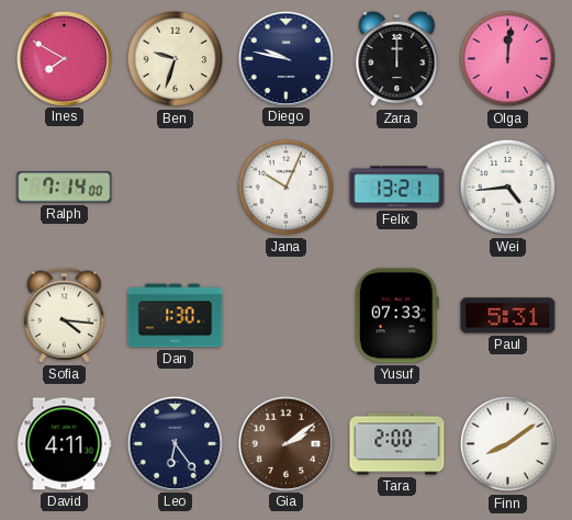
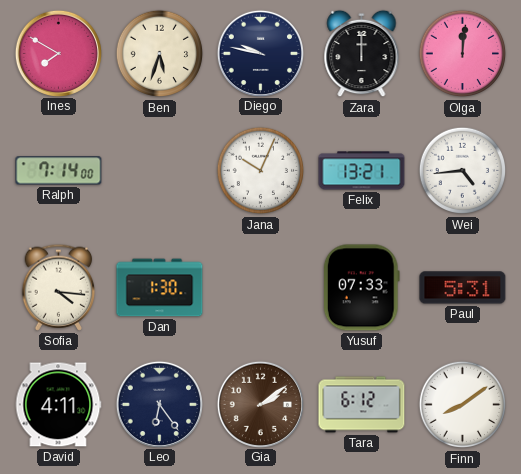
Ben: 9:33 -> 5:33
Tara: 2:00 -> 6:12
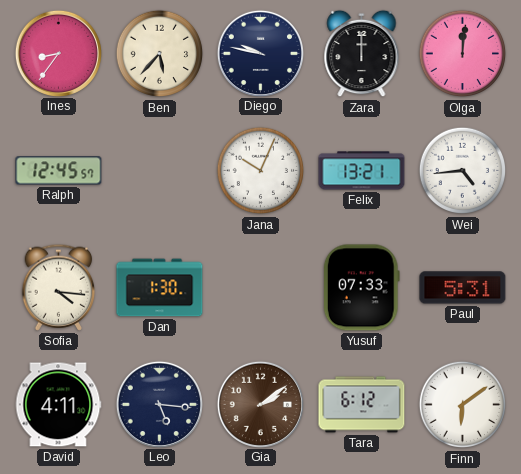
Ines: 7:50 -> 8:36
Ben: 5:33 -> 5:37
Ralph: 7:14 -> 12:45
Leo: 6:24 -> 5:16
Finn: 8:09 -> 6:09
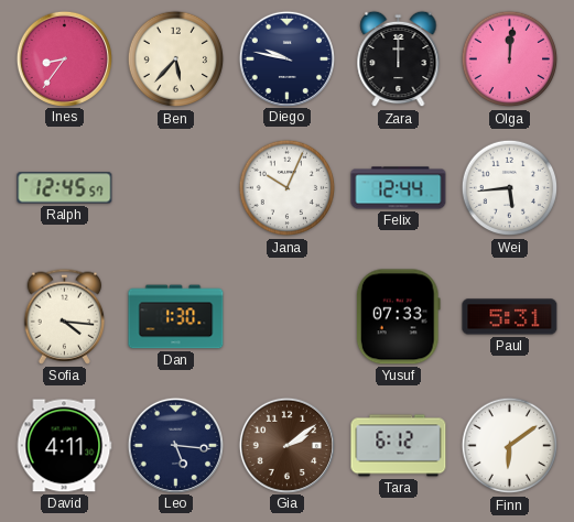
Felix: 13:21 -> 12:44
Wei: 4:44 -> 5:44
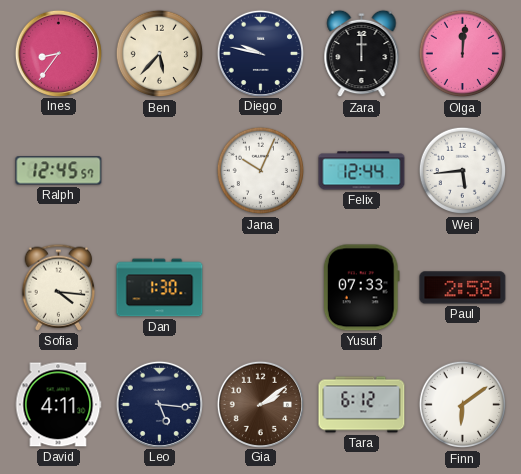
Paul: 5:31 -> 2:58
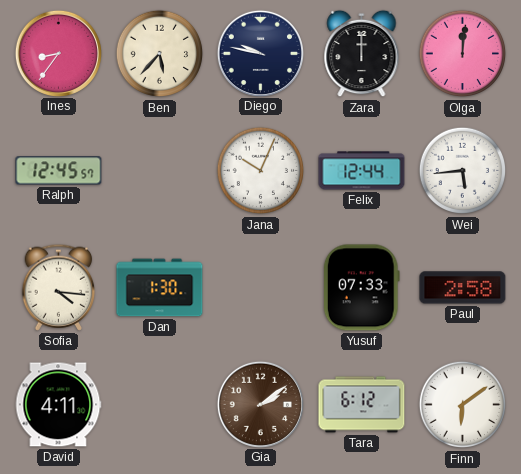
Leo: 5:16 -> none
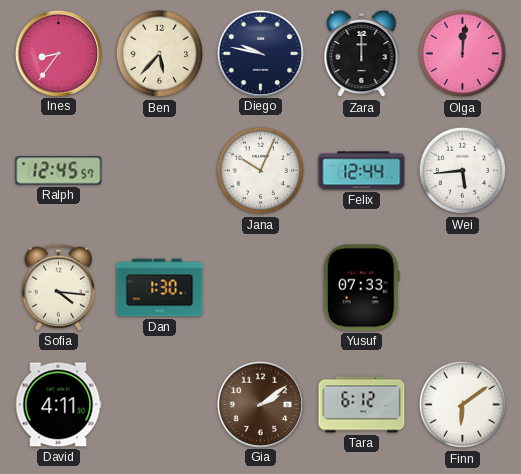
Paul: 2:58 -> none
